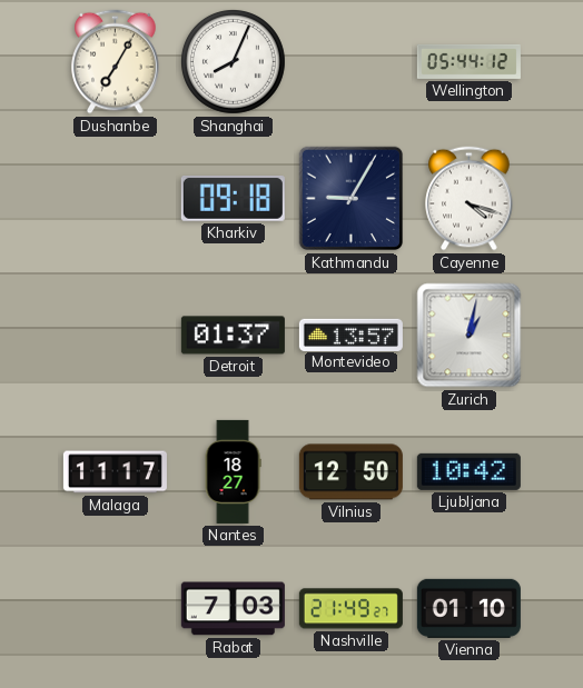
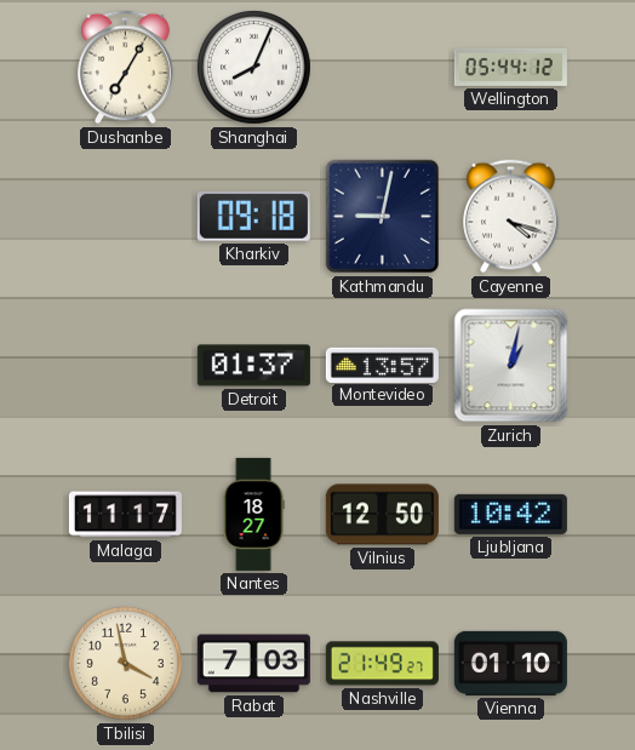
Kathmandu: 9:05 -> 9:02
Tbilisi: none -> 3:58
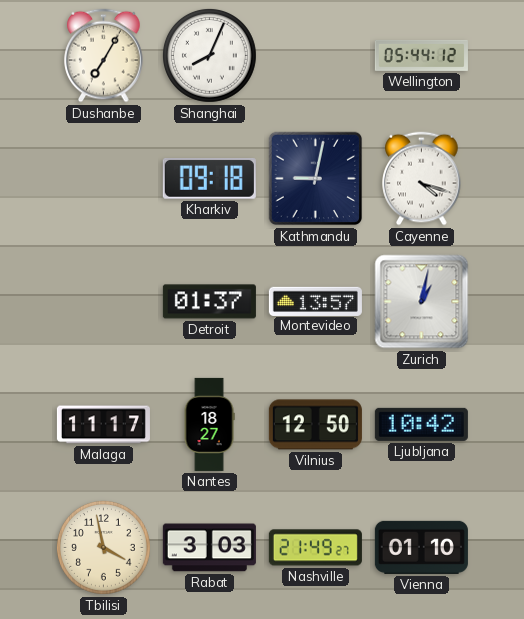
Rabat: 7:03 -> 3:03
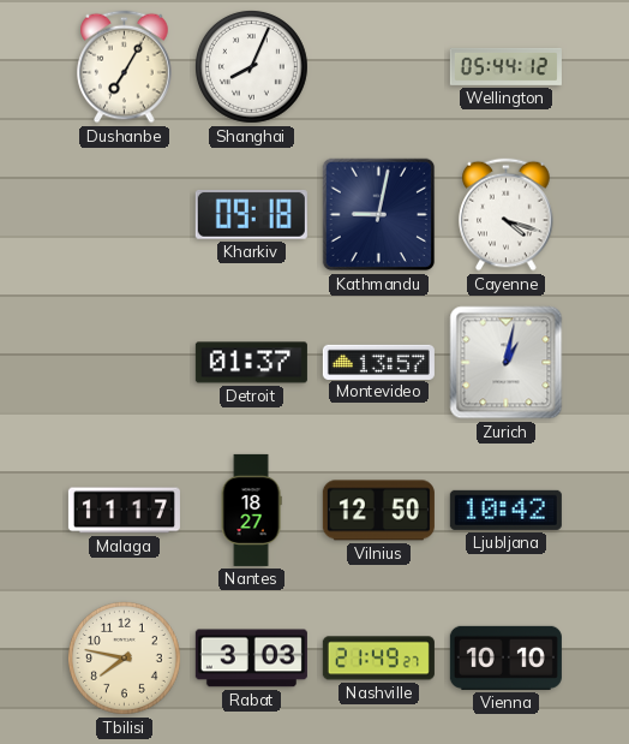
Tbilisi: 3:58 -> 7:47
Vienna: 01:10 -> 10:10
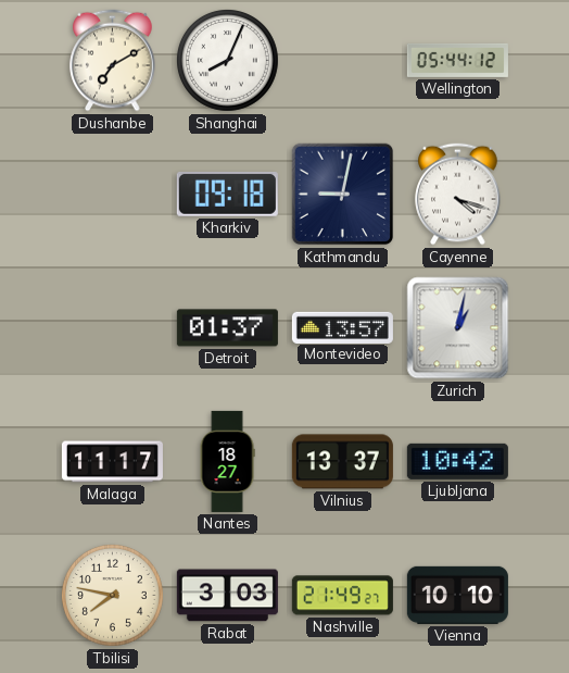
Dushanbe: 7:05 -> 7:10
Vilnius: 12:50 -> 13:37
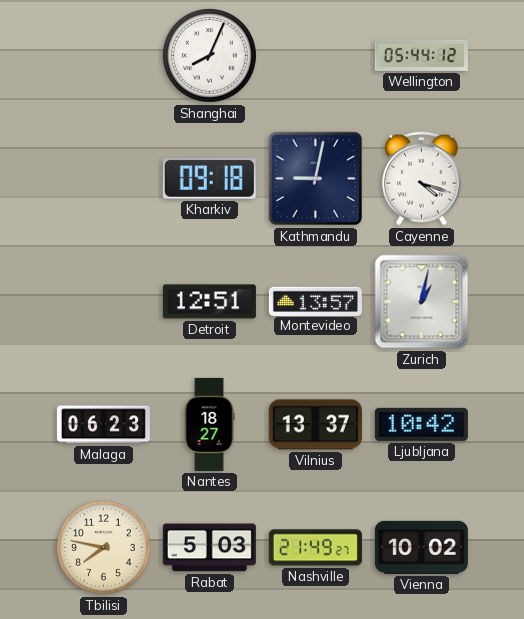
Dushanbe: 7:10 -> none
Detroit: 01:37 -> 12:51
Malaga: 11:17 -> 06:23
Rabat: 3:03 -> 5:03
Vienna: 10:10 -> 10:02
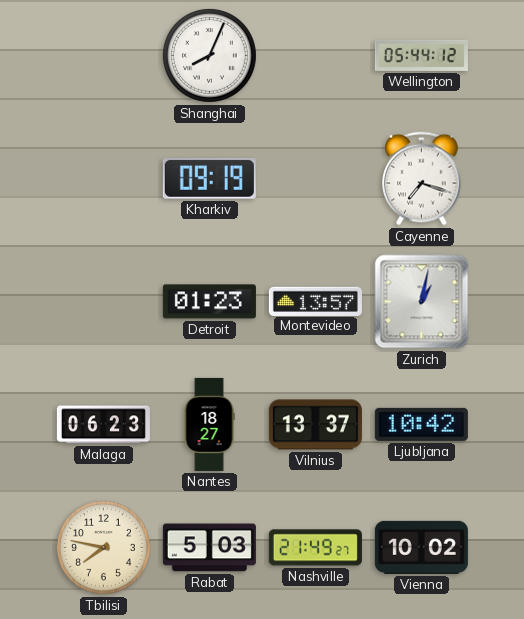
Kharkiv: 09:18 -> 09:19
Kathmandu: 9:02 -> none
Cayenne: 4:18 -> 7:18
Detroit: 12:51 -> 01:23
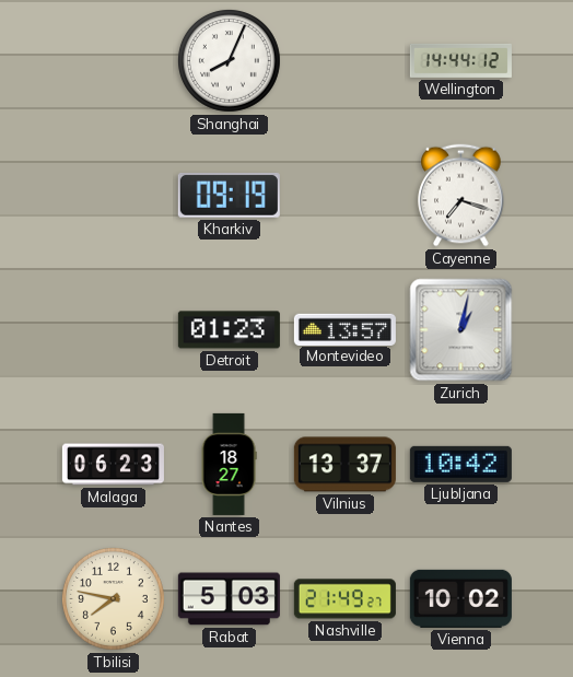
Wellington: 05:44 -> 14:44
